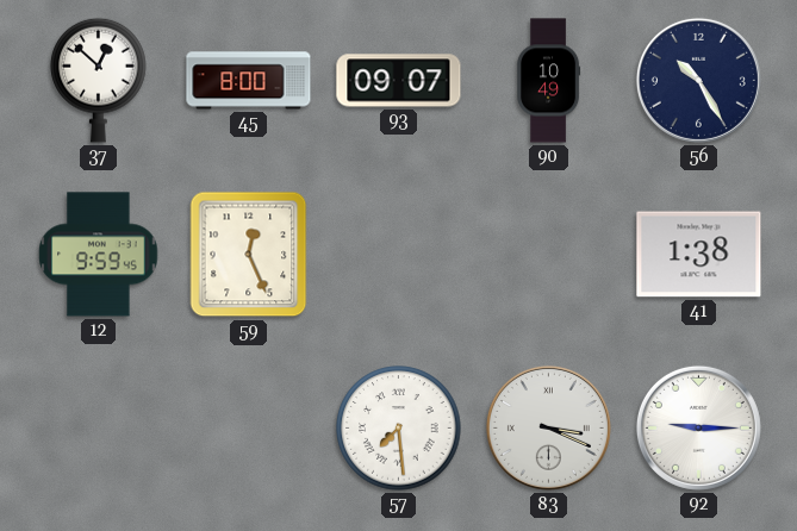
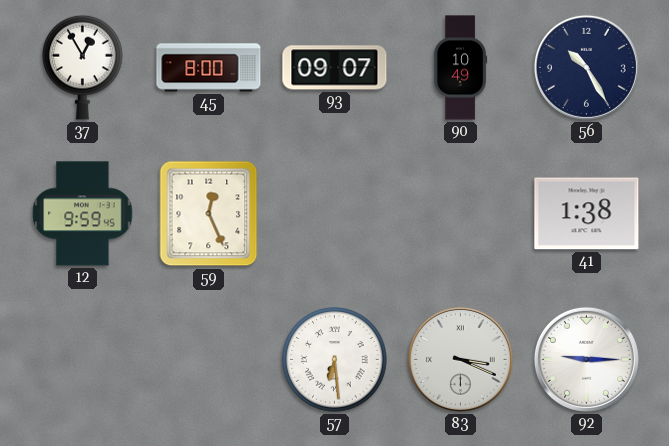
37: 12:52 -> 12:55
57: 7:29 -> 6:29
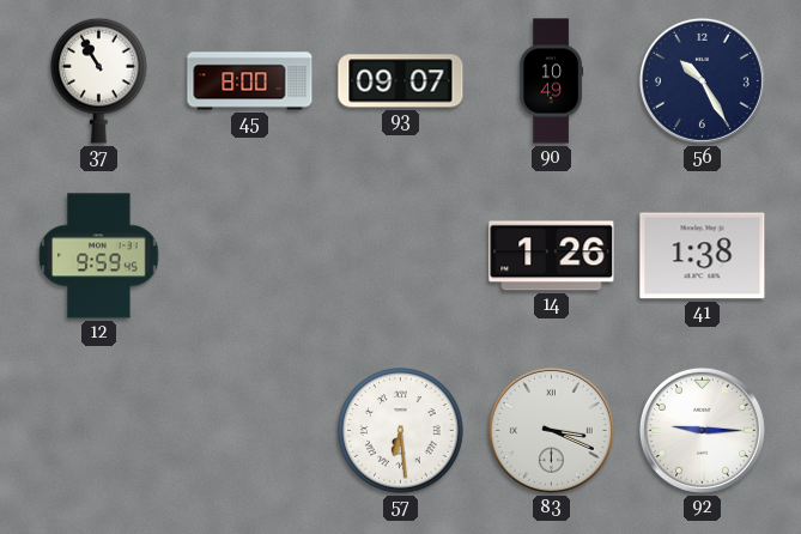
37: 12:55 -> 10:55
59: 12:26 -> none
14: none -> 1:26
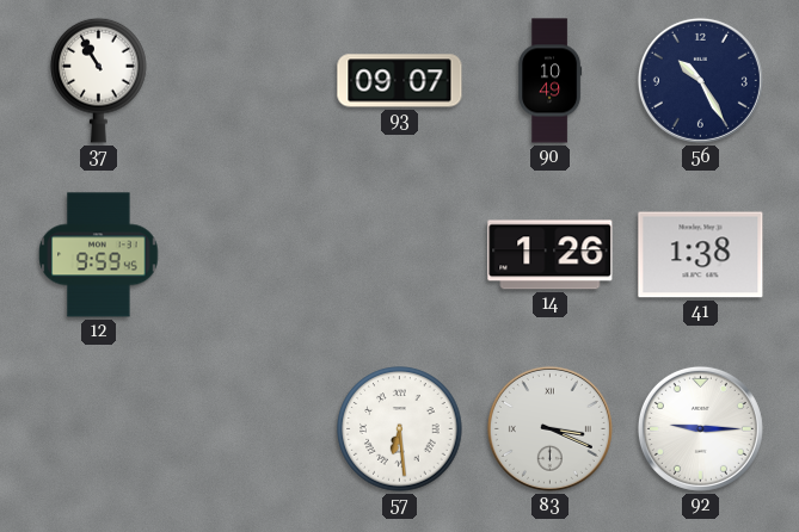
45: 8:00 -> none
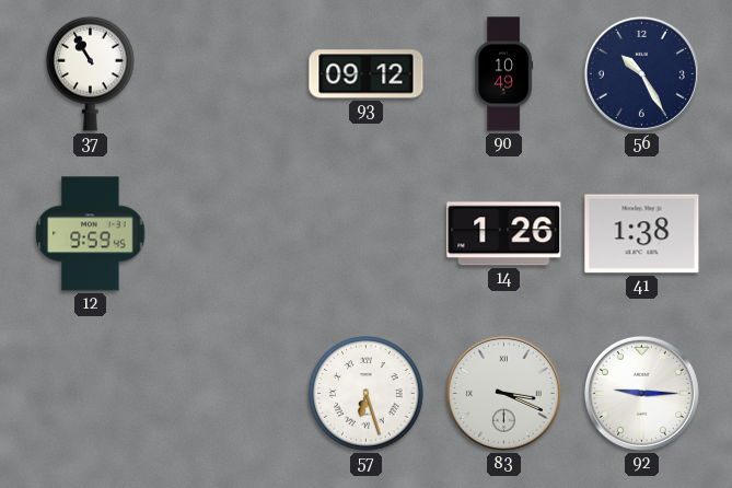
93: 09:07 -> 09:12
57: 6:29 -> 6:27
